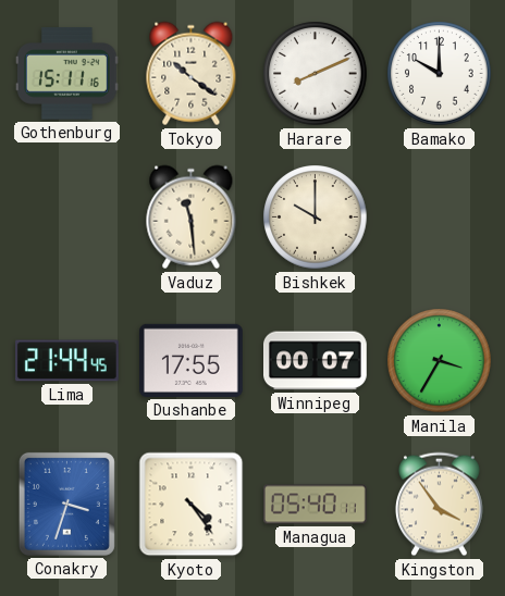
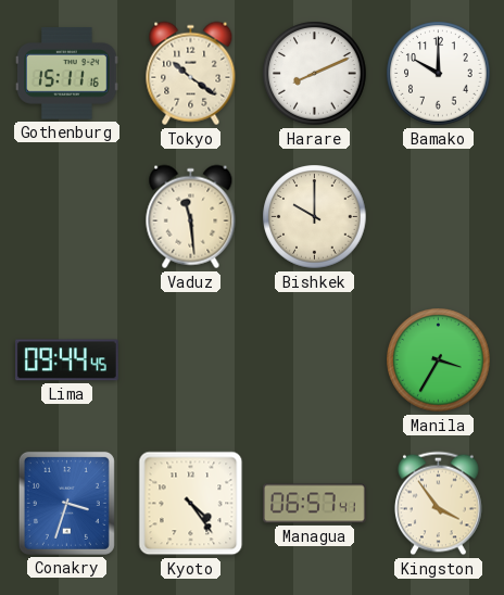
Lima: 21:44 -> 09:44
Dushanbe: 17:55 -> none
Winnipeg: 00:07 -> none
Managua: 05:40 -> 06:57
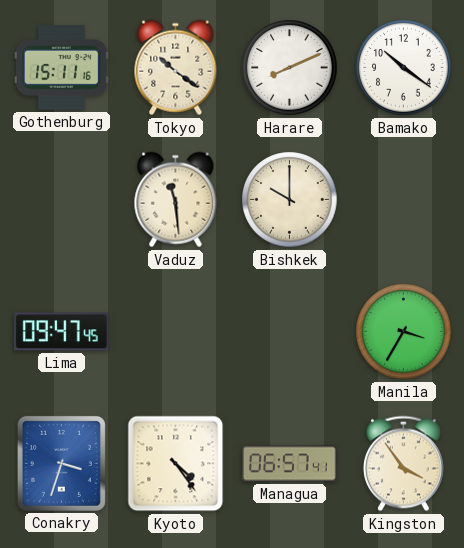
Bamako: 10:00 -> 10:21
Lima: 09:44 -> 09:47
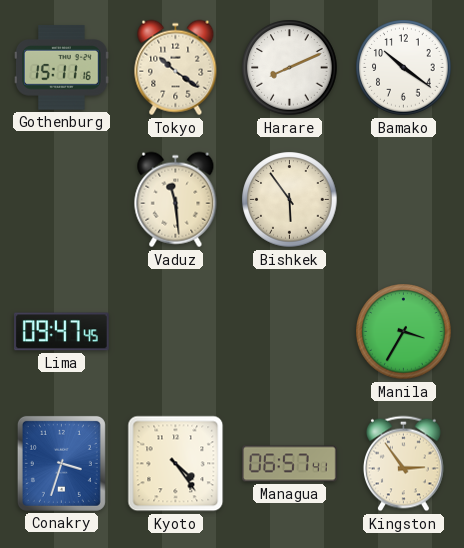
Bishkek: 10:00 -> 5:54
Kingston: 3:54 -> 2:54
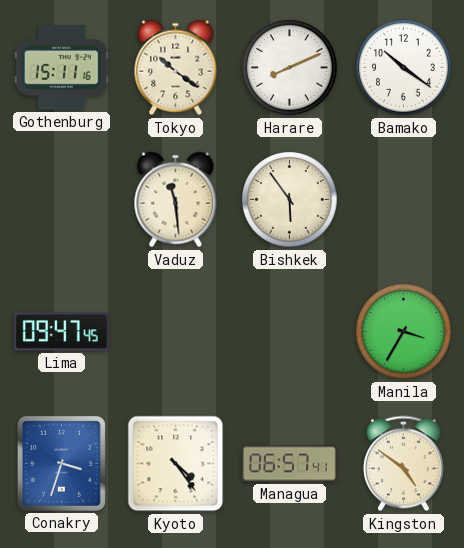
Kingston: 2:54 -> 4:51
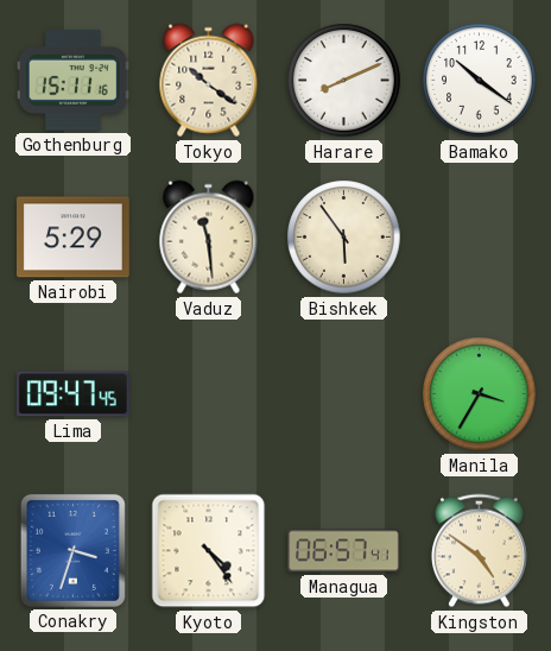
Nairobi: none -> 5:29
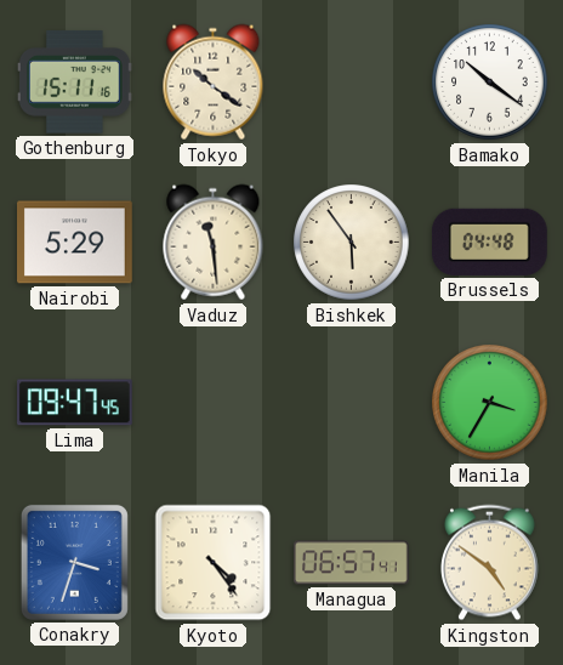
Harare: 8:11 -> none
Brussels: none -> 04:48
